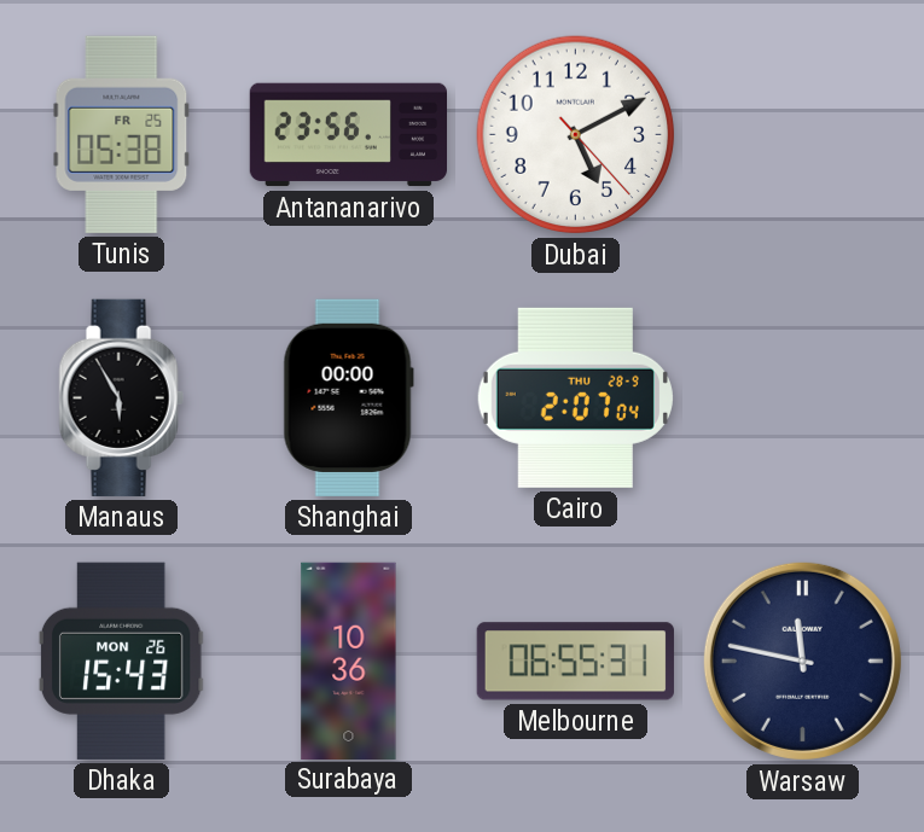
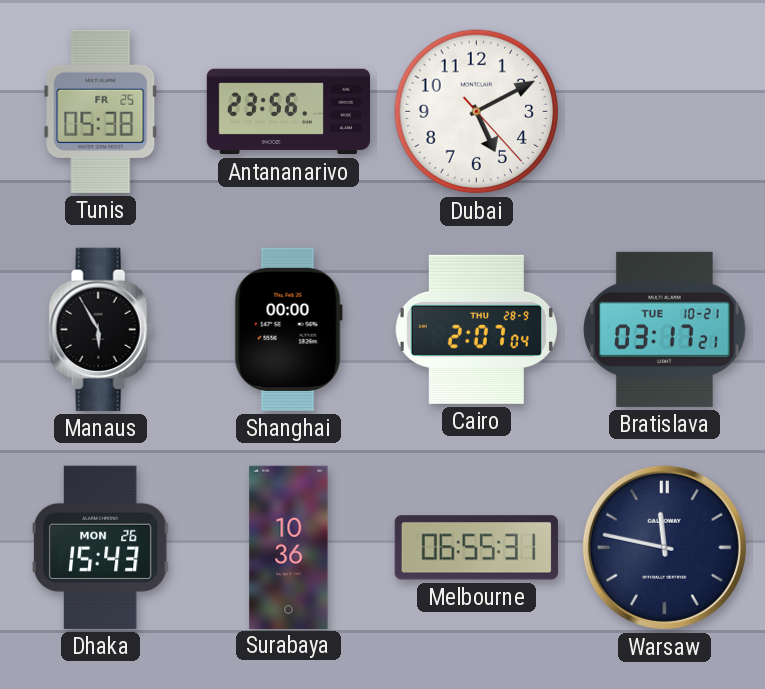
Bratislava: none -> 03:17
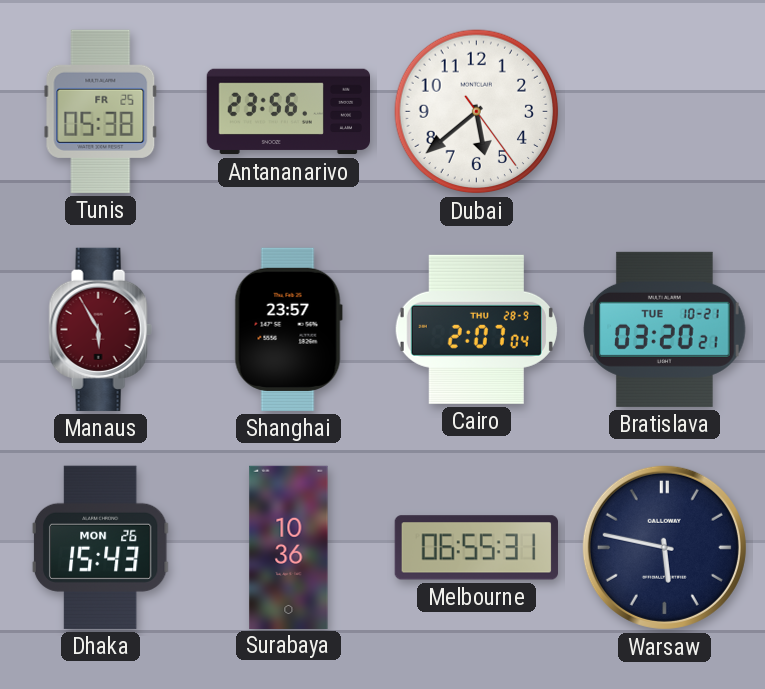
Dubai: 5:10 -> 5:38
Manaus dial: black -> burgundy
Shanghai: 00:00 -> 23:57
Bratislava: 03:17 -> 03:20
Warsaw: 11:47 -> 5:47
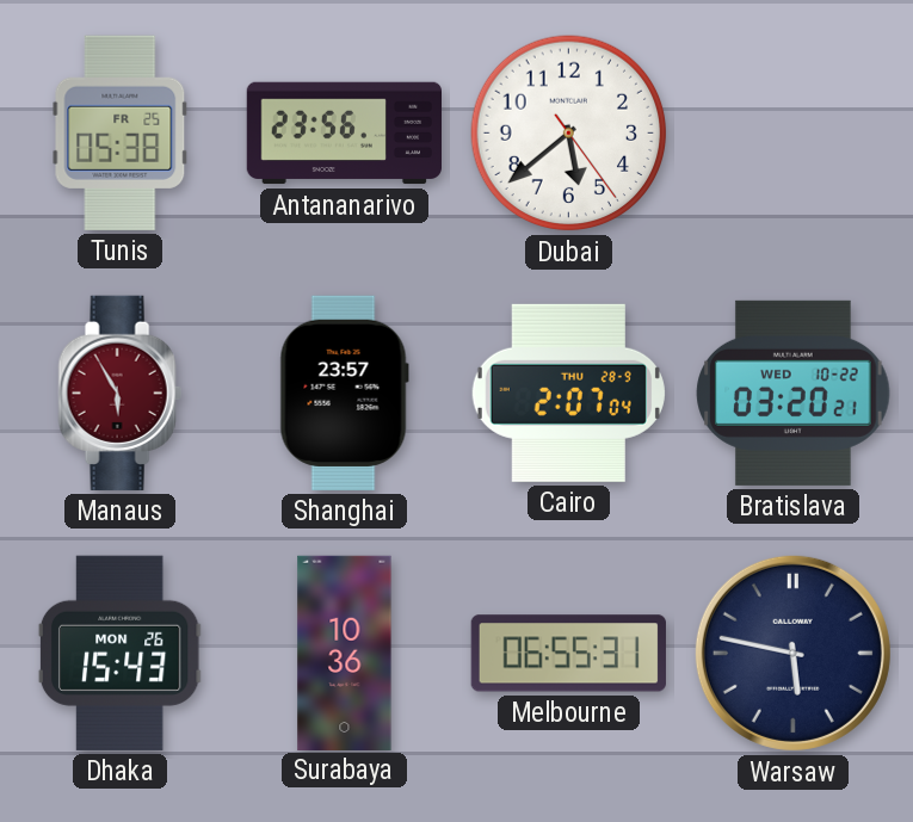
Bratislava date: TUE 10-21 -> WED 10-22
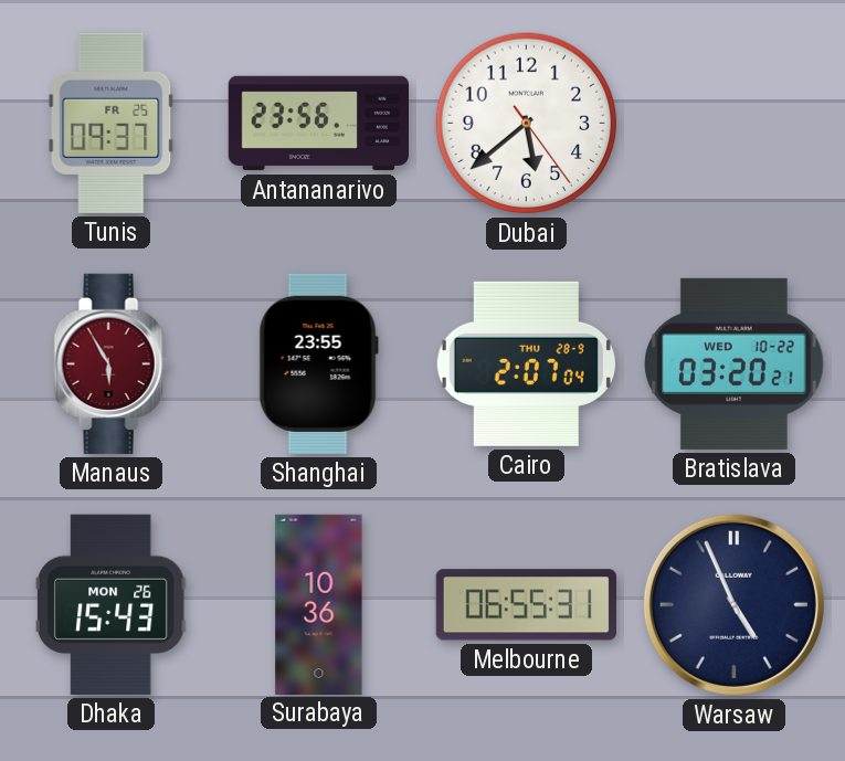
Tunis: 05:38 -> 09:37
Shanghai: 23:57 -> 23:55
Warsaw: 5:47 -> 4:56
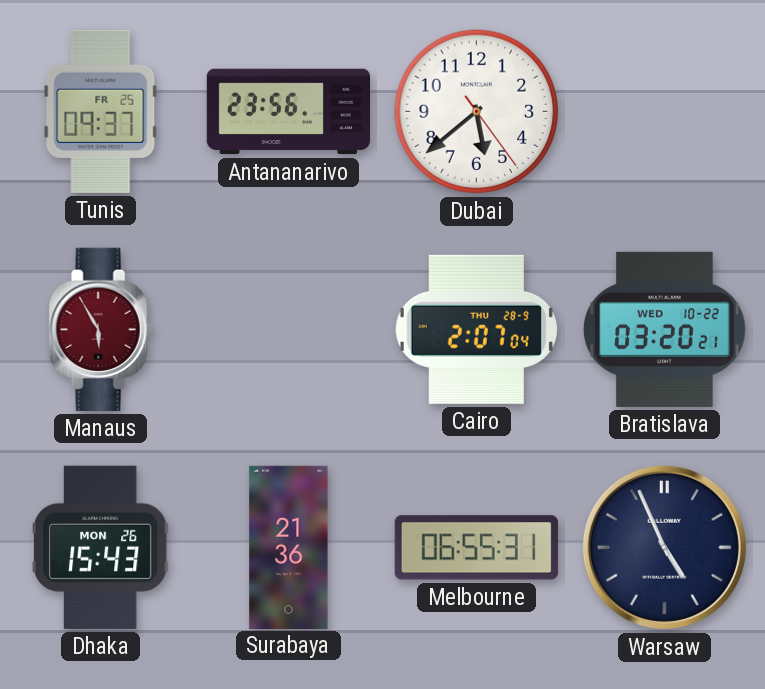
Shanghai: 23:55 -> none
Surabaya: 10:36 -> 21:36
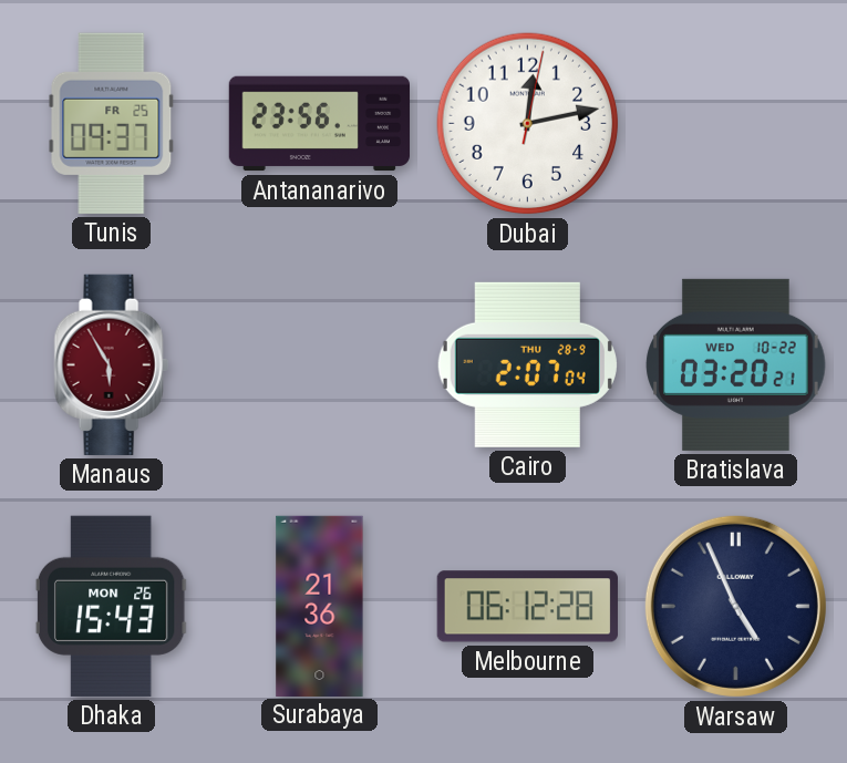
Dubai: 5:38 -> 12:13
Melbourne: 06:55 -> 06:12
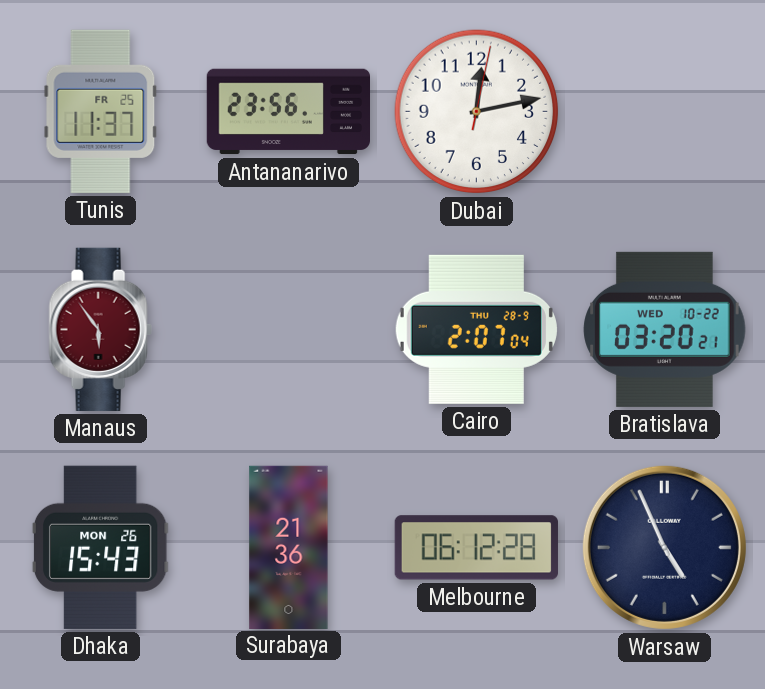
Tunis: 09:37 -> 11:37
Manaus: 5:55 -> 5:54
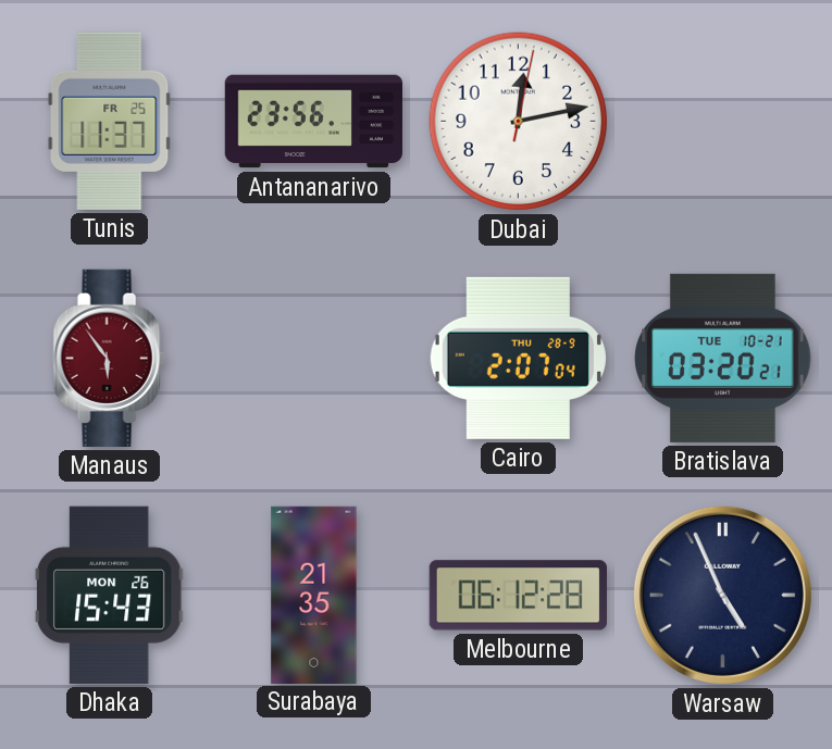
Bratislava date: WED 10-22 -> TUE 10-21
Surabaya: 21:36 -> 21:35
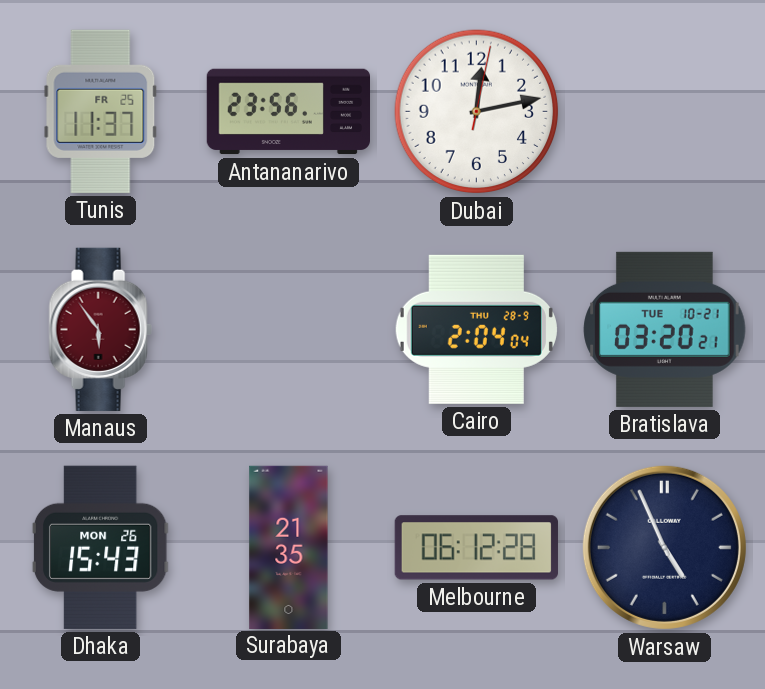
Cairo: 2:07 -> 2:04
